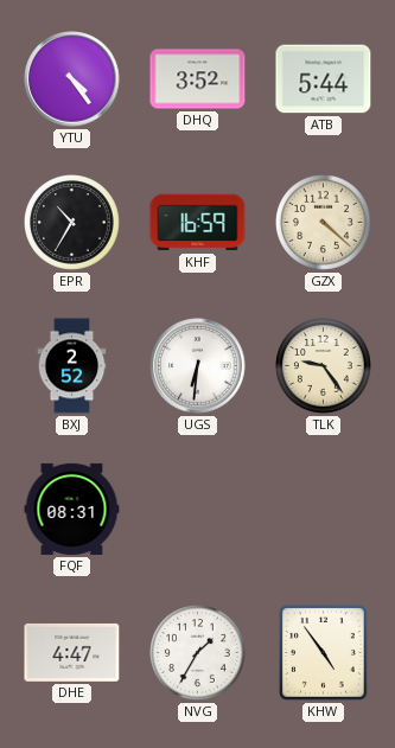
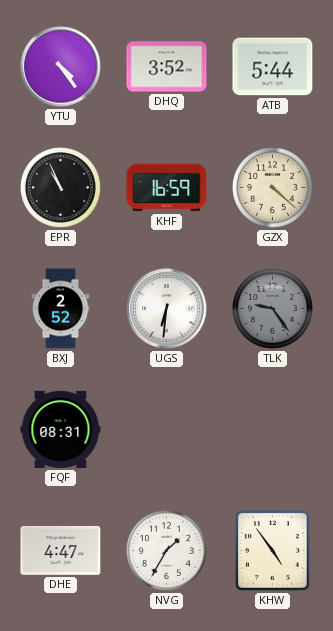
EPR: 10:35 -> 10:56
TLK dial: cream -> grey
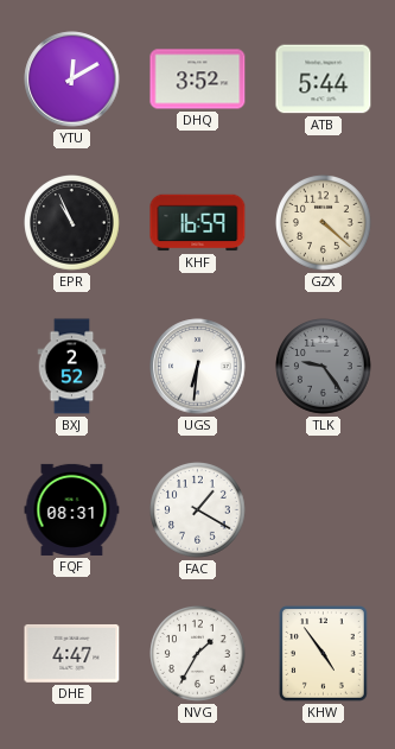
YTU: 4:24 -> 12:10
FAC: none -> 1:20
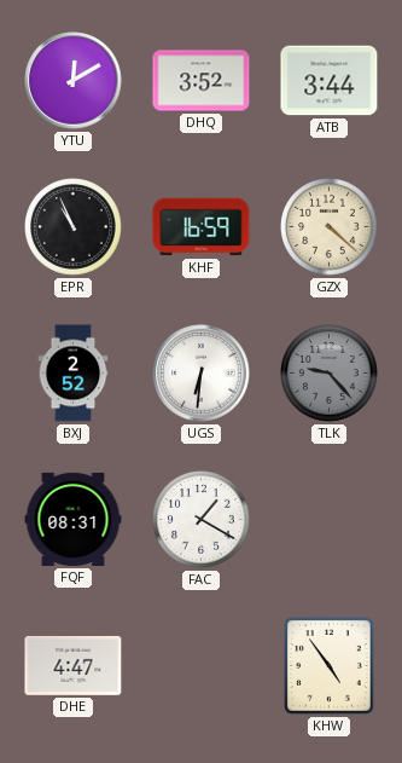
ATB: 5:44 -> 3:44
TLK: 9:24 -> 9:23
NVG: 1:35 -> none
